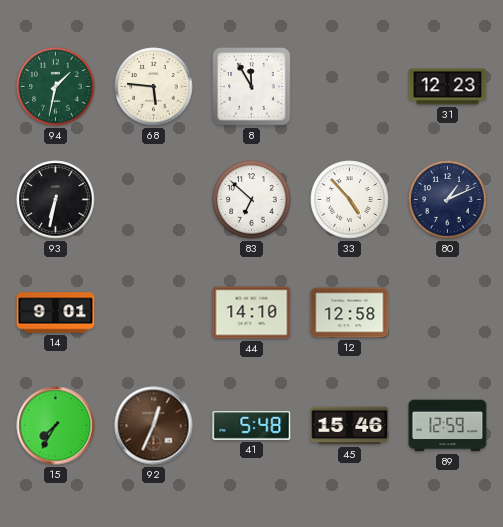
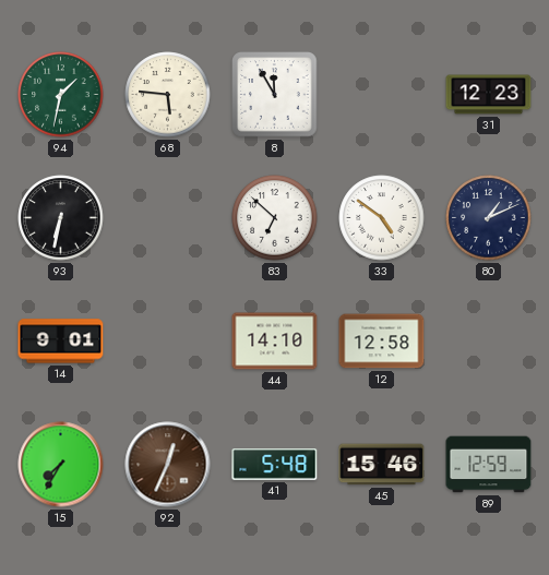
33: 4:53 -> 4:51
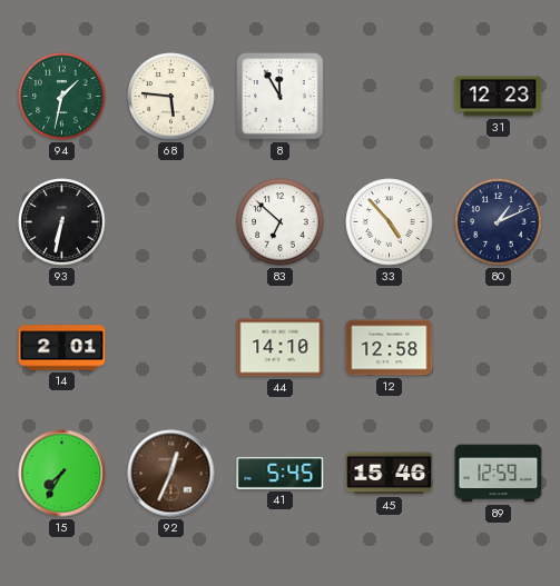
33: 4:51 -> 4:53
14: 9:01 -> 2:01
41: 5:48 -> 5:45
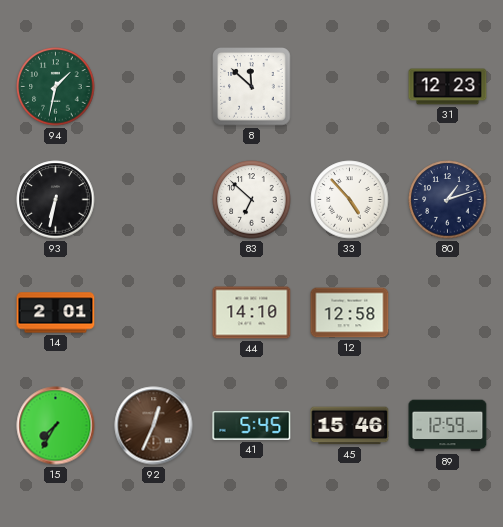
68: 5:46 -> none
8: 11:55 -> 11:52
80: 1:11 -> 1:12
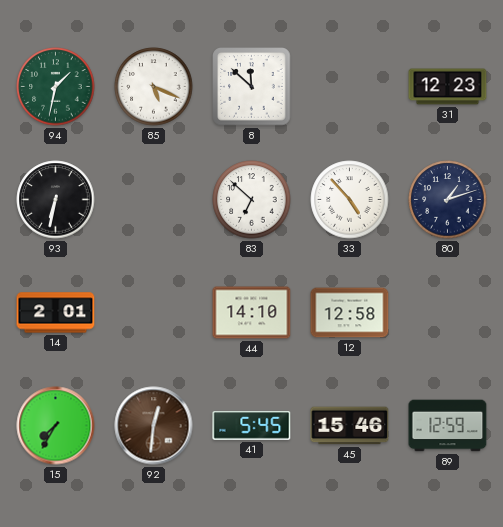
85: none -> 5:19
92: 12:34 -> 12:31
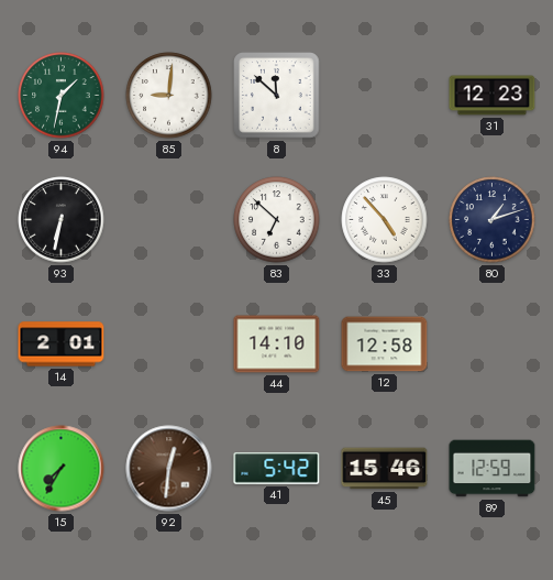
85: 5:19 -> 9:01
41: 5:45 -> 5:42
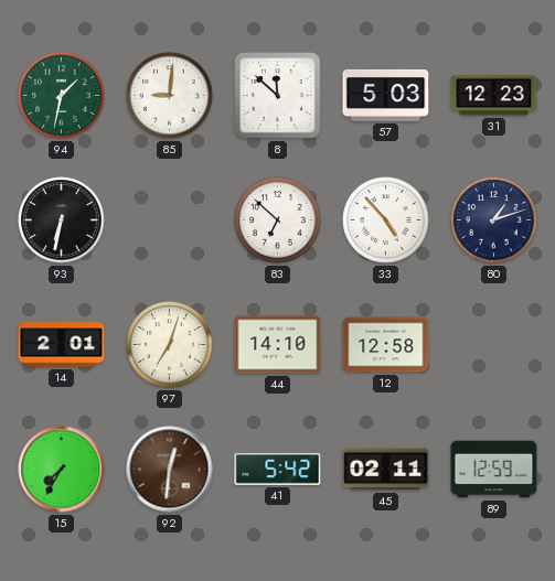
57: none -> 5:03
97: none -> 7:03
45: 15:46 -> 02:11
